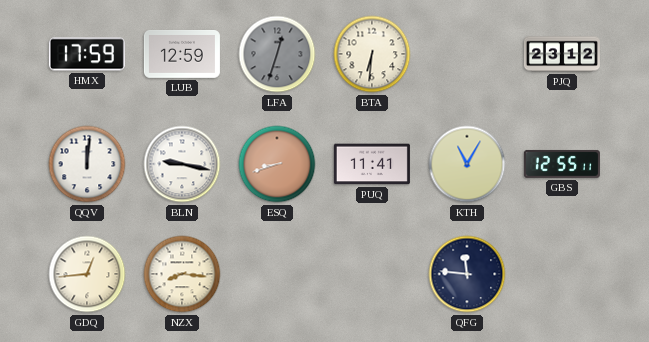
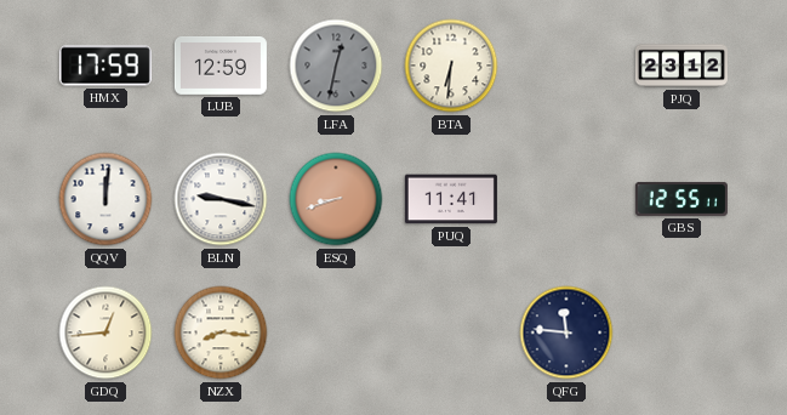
LFA: 12:33 -> 12:32
KTH: 11:05 -> none
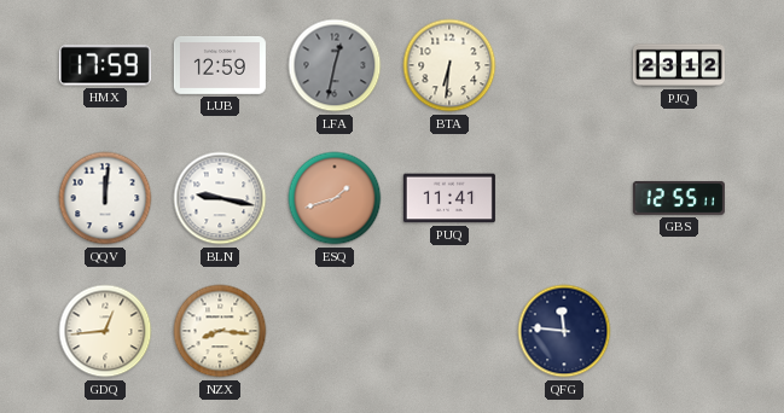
ESQ: 8:42 -> 1:42
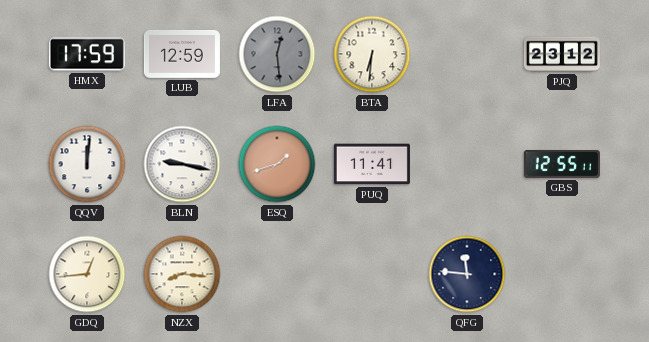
LFA: 12:32 -> 12:29
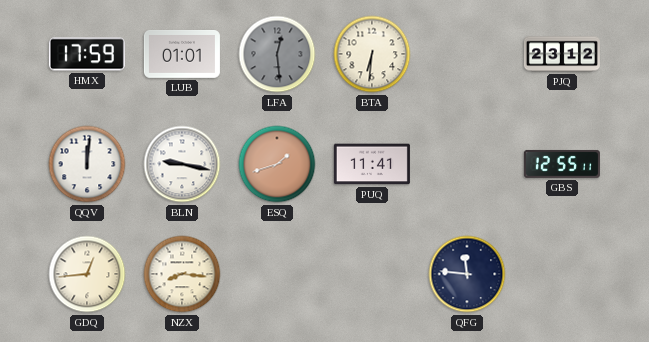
LUB: 12:59 -> 01:01
